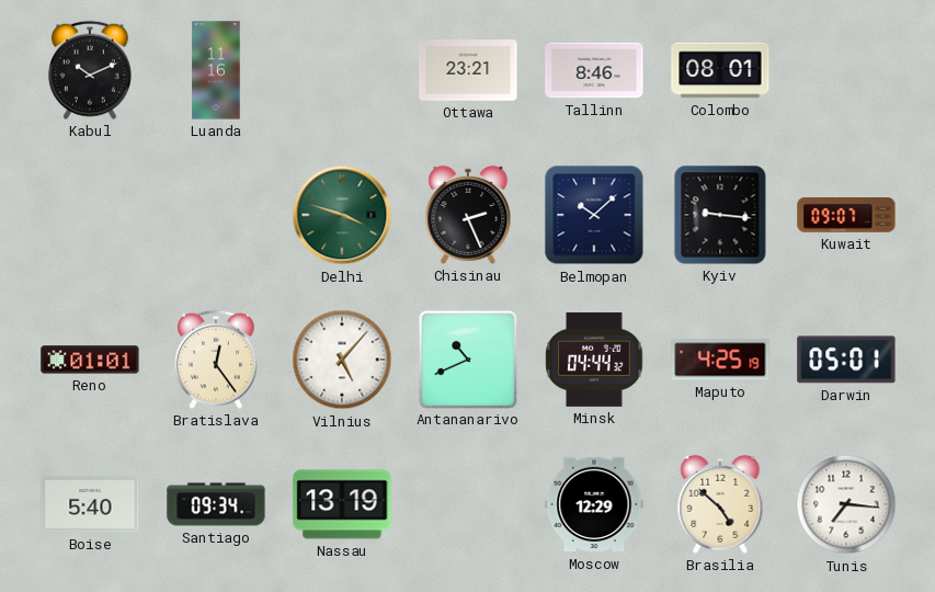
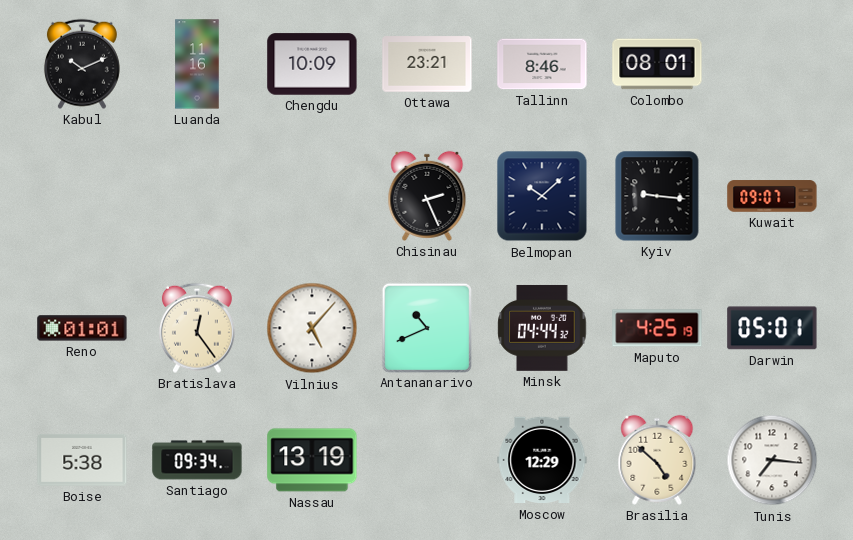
Chengdu: none -> 10:09
Delhi: 3:48 -> none
Boise: 5:40 -> 5:38
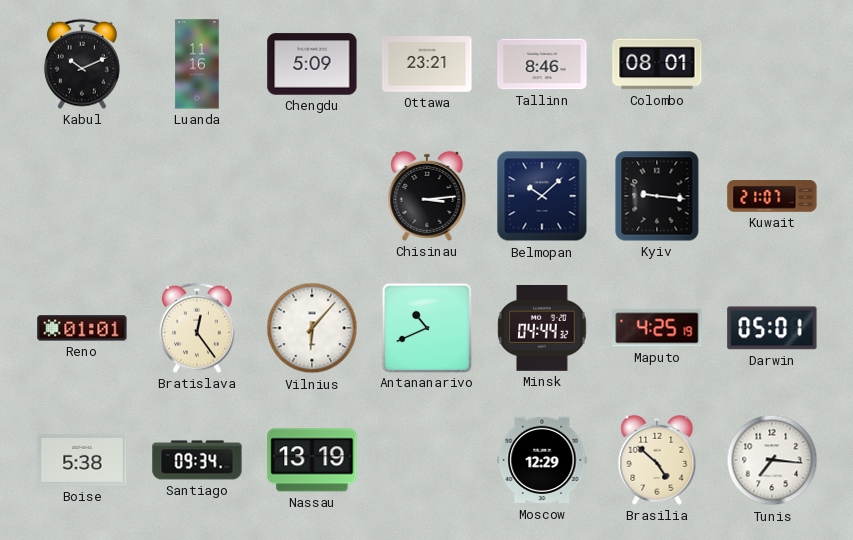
Chengdu: 10:09 -> 5:09
Chisinau: 2:26 -> 3:14
Kuwait: 09:07 -> 21:07
Vilnius: 5:07 -> 6:07
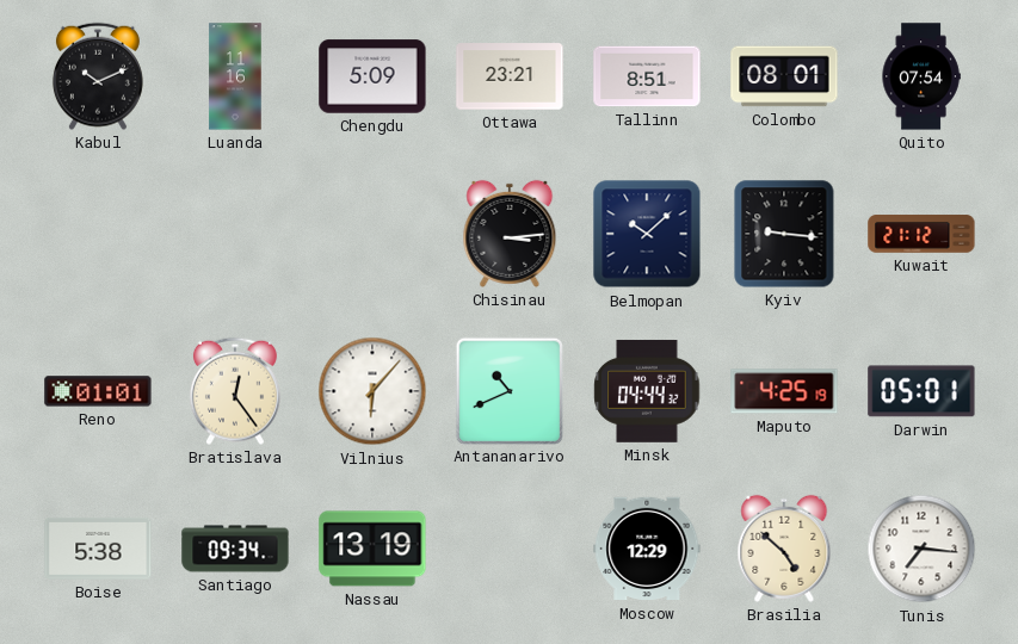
Tallinn: 8:46 -> 8:51
Quito: none -> 07:54
Kuwait: 21:07 -> 21:12
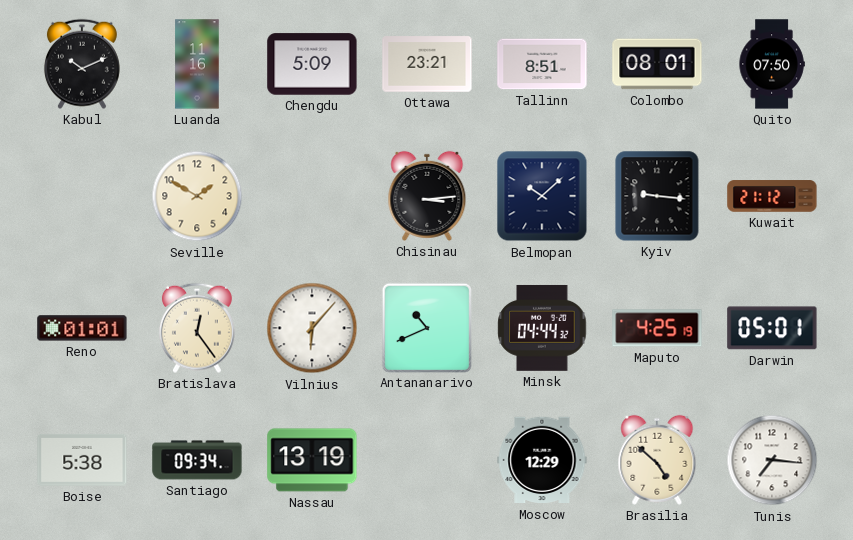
Quito: 07:54 -> 07:50
Seville: none -> 1:50
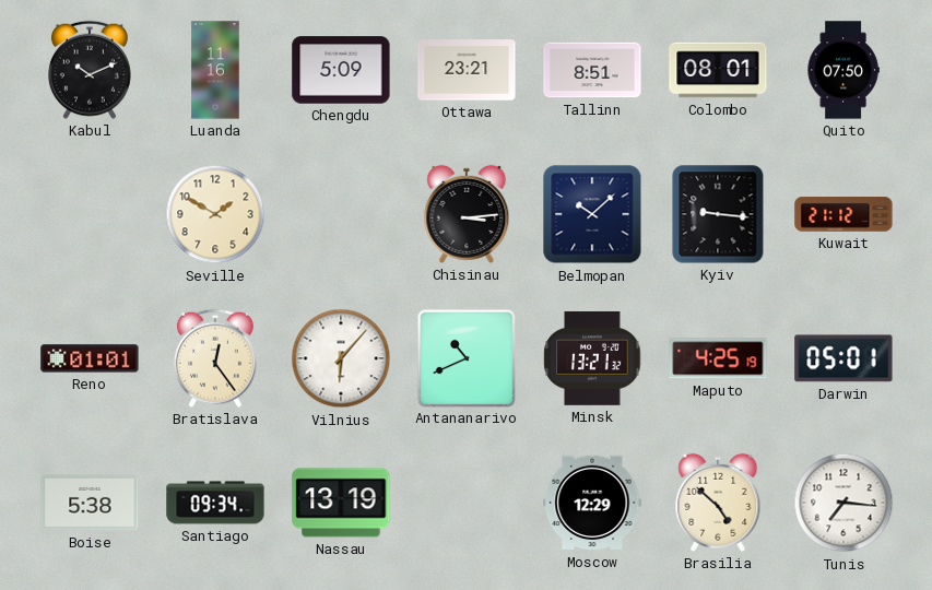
Minsk: 04:44 -> 13:21
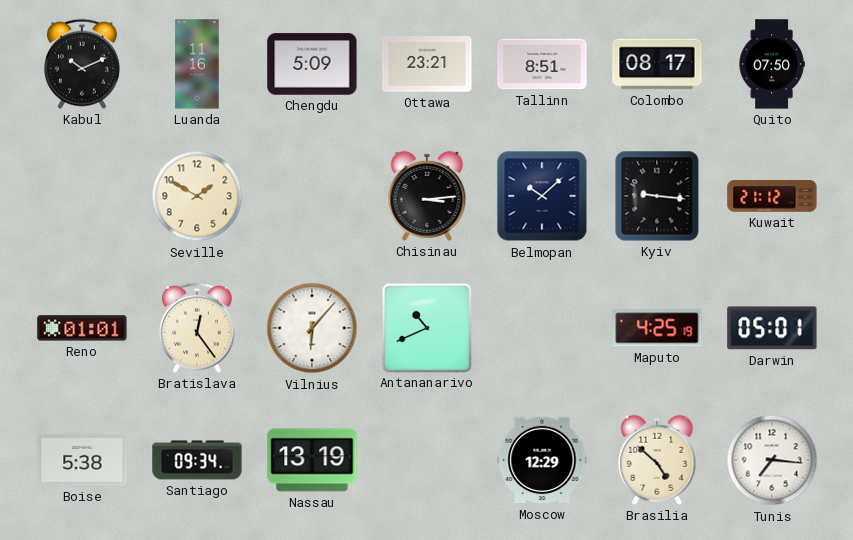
Colombo: 08:01 -> 08:17
Minsk: 13:21 -> none
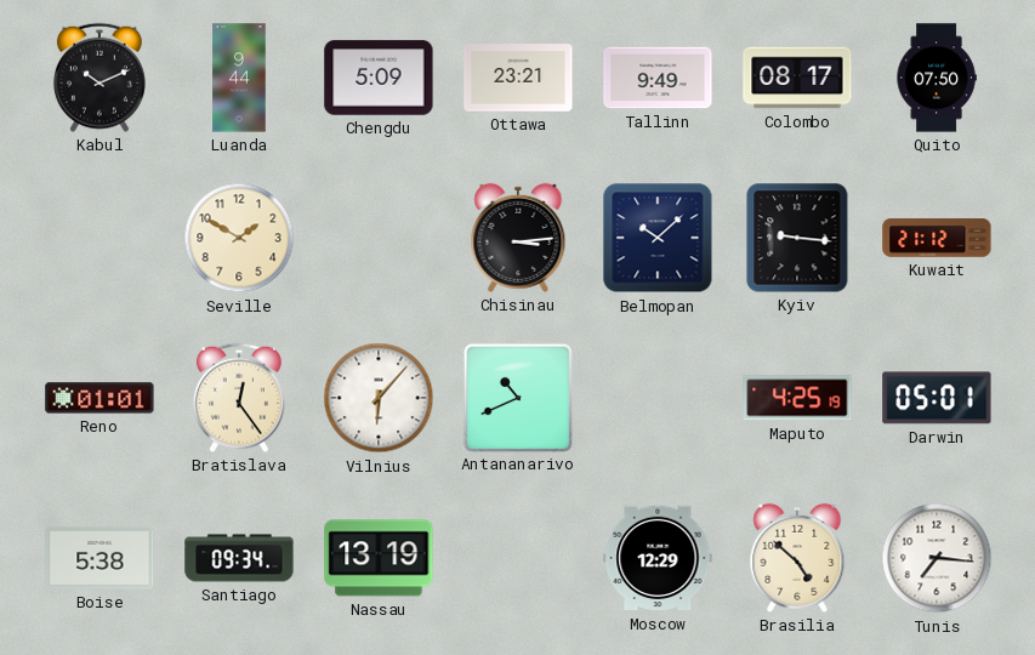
Luanda: 11:16 -> 9:44
Tallinn: 8:51 -> 9:49
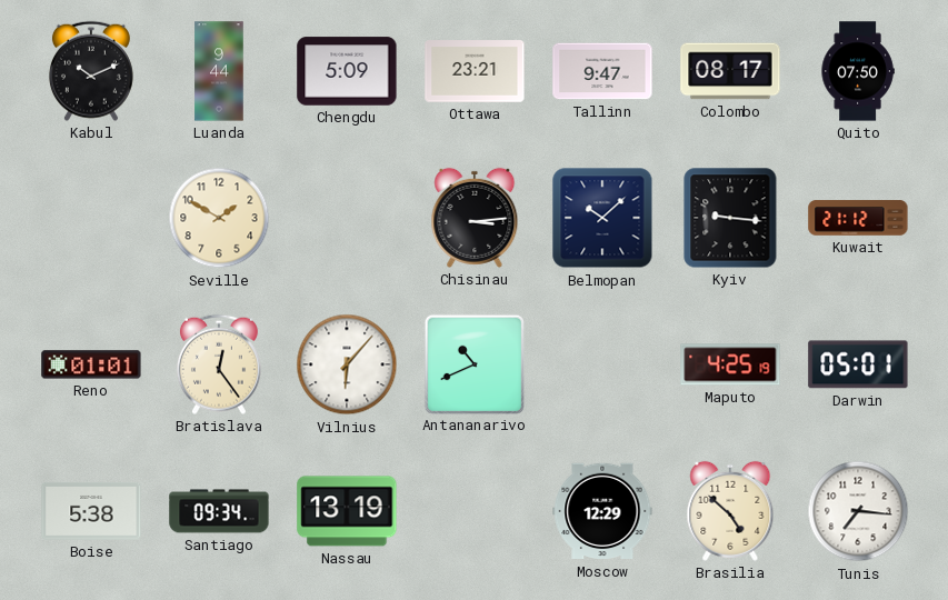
Tallinn: 9:49 -> 9:47
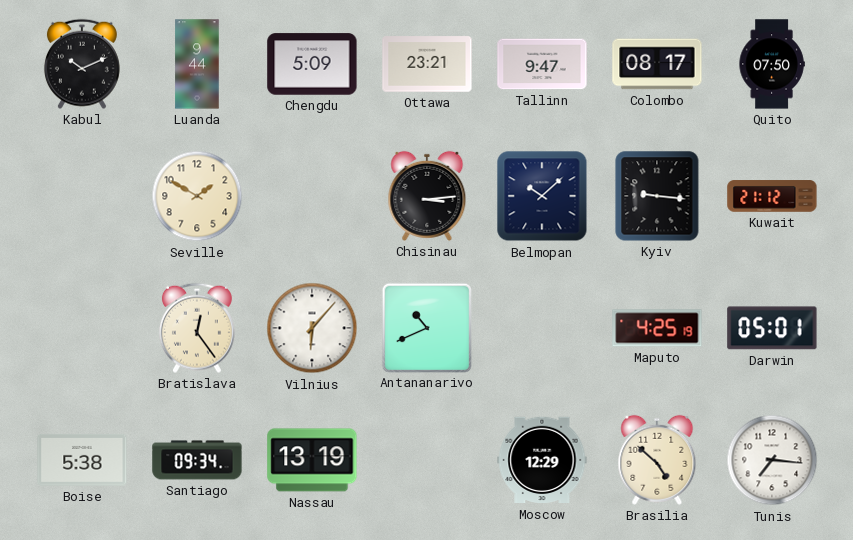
Reno: 01:01 -> none
